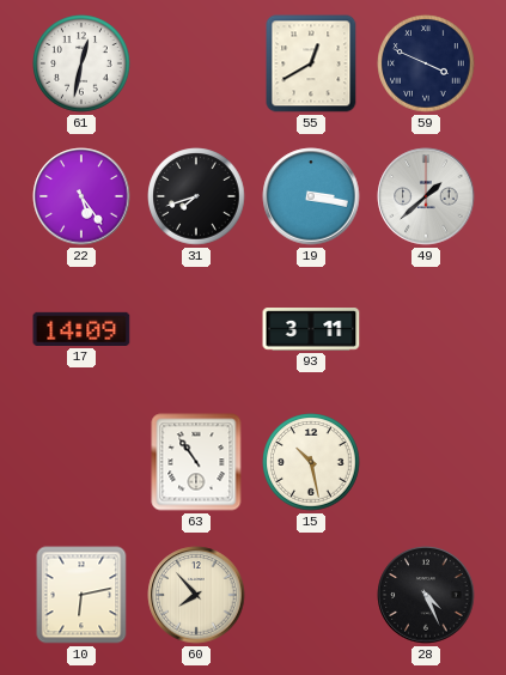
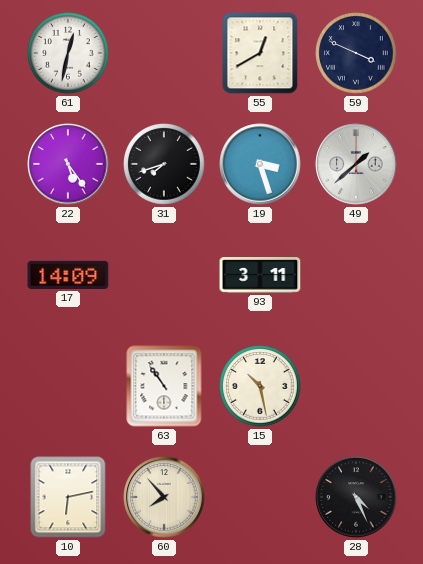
19: 3:17 -> 3:27
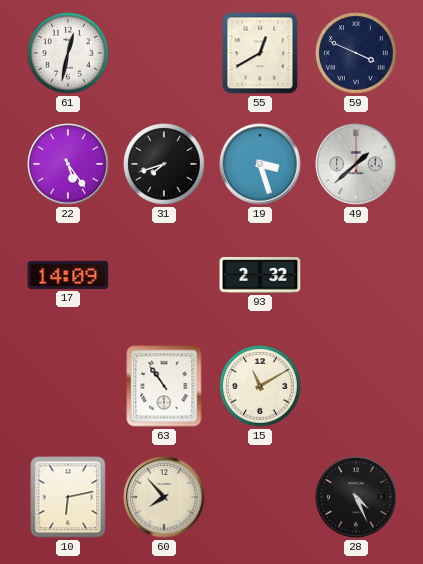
93: 3:11 -> 2:32
15: 10:28 -> 11:10
